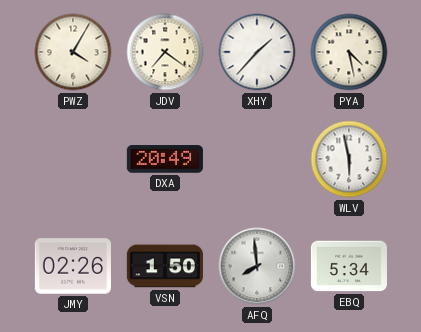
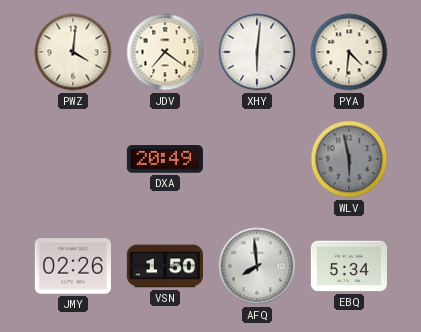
PWZ: 4:05 -> 4:01
XHY: 1:37 -> 6:01
PYA: 4:28 -> 4:31
WLV dial: white -> grey
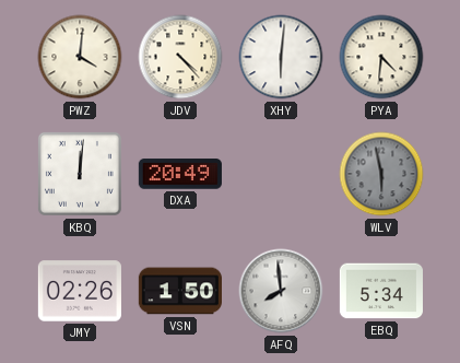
JDV: 7:21 -> 4:23
KBQ: none -> 12:01
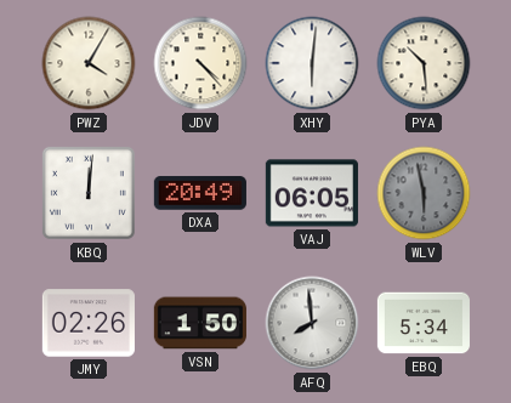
PWZ: 4:01 -> 4:05
PYA: 4:31 -> 10:29
VAJ: none -> 06:05
